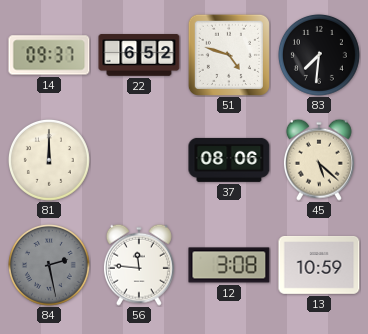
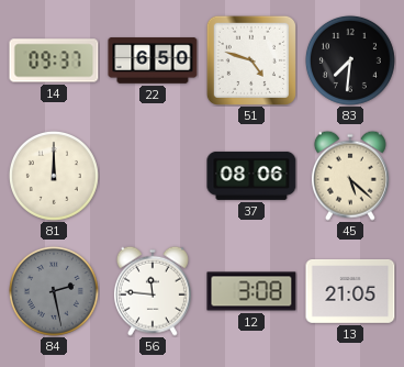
22: 6:52 -> 6:50
13: 10:59 -> 21:05
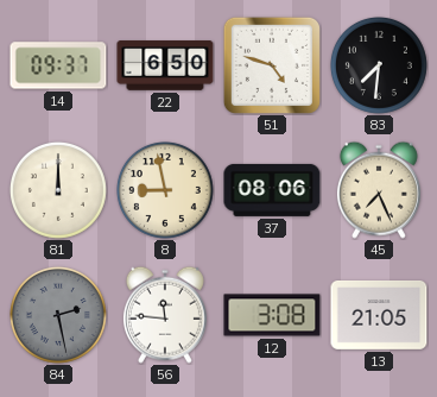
8: none -> 8:58
45: 5:22 -> 7:26
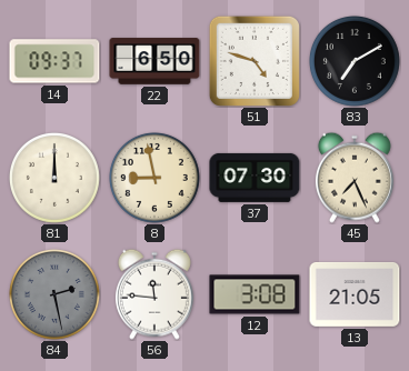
83: 7:31 -> 7:10
37: 08:06 -> 07:30
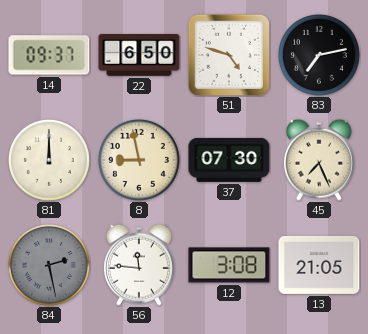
83: 7:10 -> 7:13
